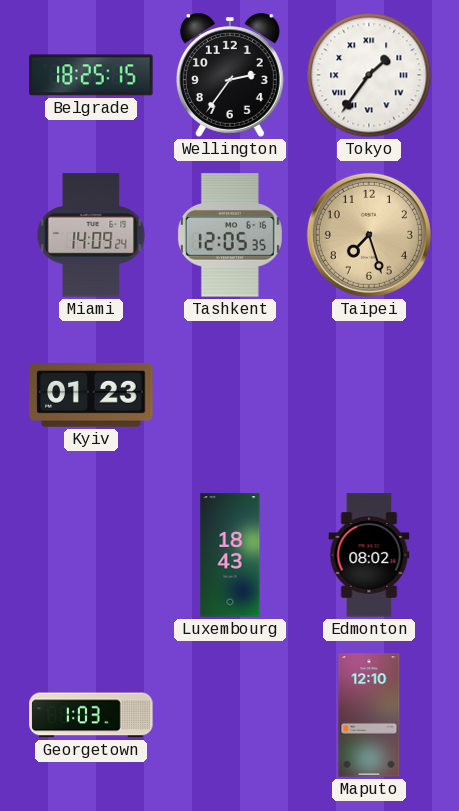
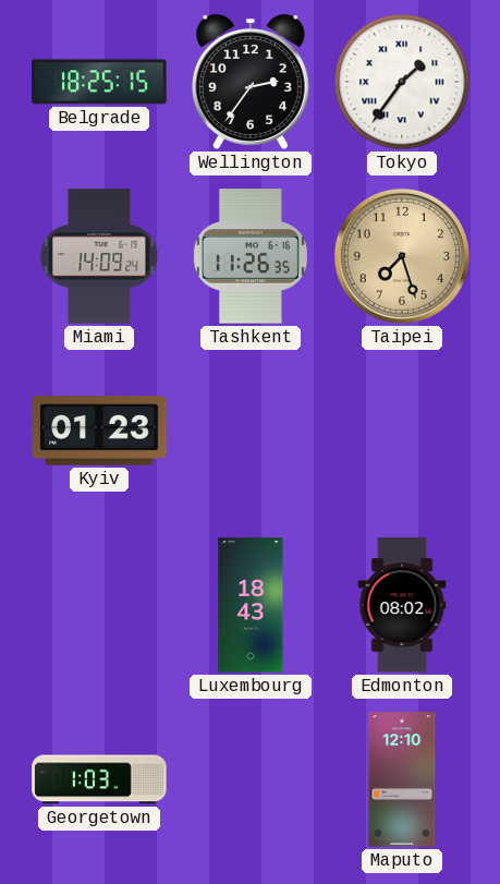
Tashkent: 12:05 -> 11:26
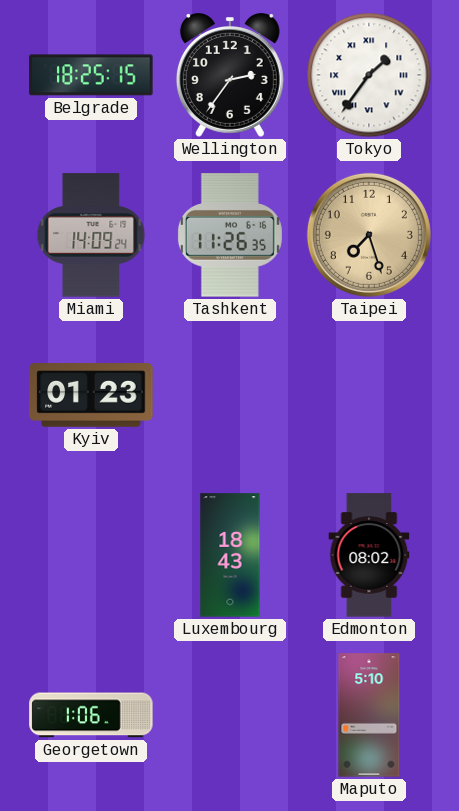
Georgetown: 1:03 -> 1:06
Maputo: 12:10 -> 5:10
